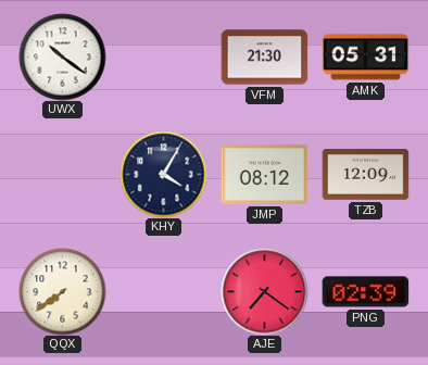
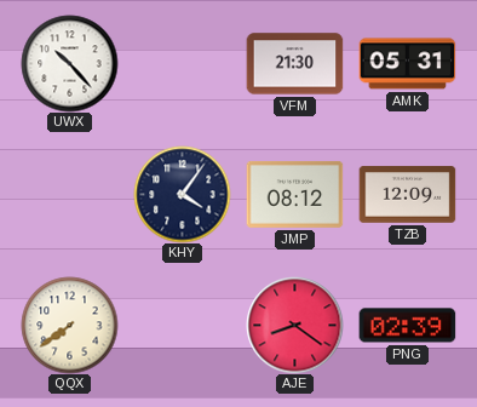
UWX: 10:21 -> 10:23
KHY: 4:05 -> 4:06
AJE: 7:21 -> 8:21
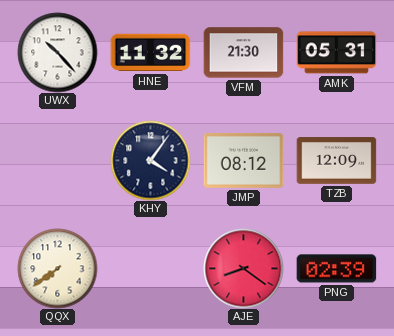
HNE: none -> 11:32
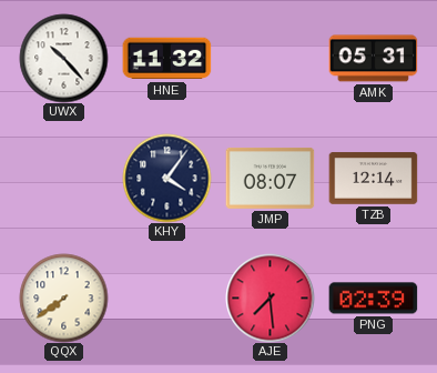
VFM: 21:30 -> none
JMP: 08:12 -> 08:07
TZB: 12:09 -> 12:14
AJE: 8:21 -> 7:29
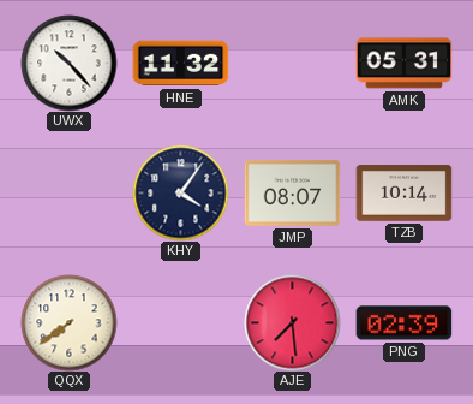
TZB: 12:14 -> 10:14
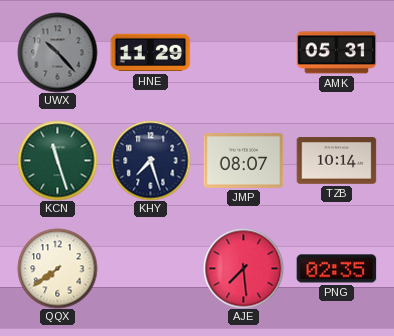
UWX dial: white -> grey
HNE: 11:32 -> 11:29
KCN: none -> 11:27
KHY: 4:06 -> 7:27
PNG: 02:39 -> 02:35
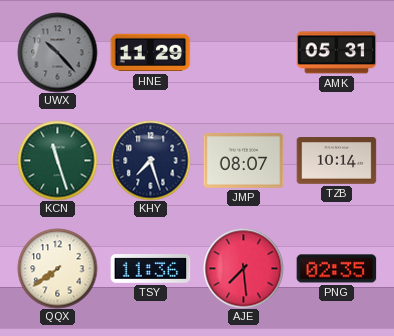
TSY: none -> 11:36
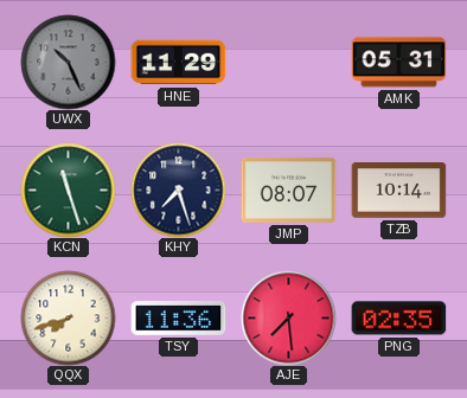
UWX: 10:23 -> 10:26
QQX: 7:39 -> 7:42
